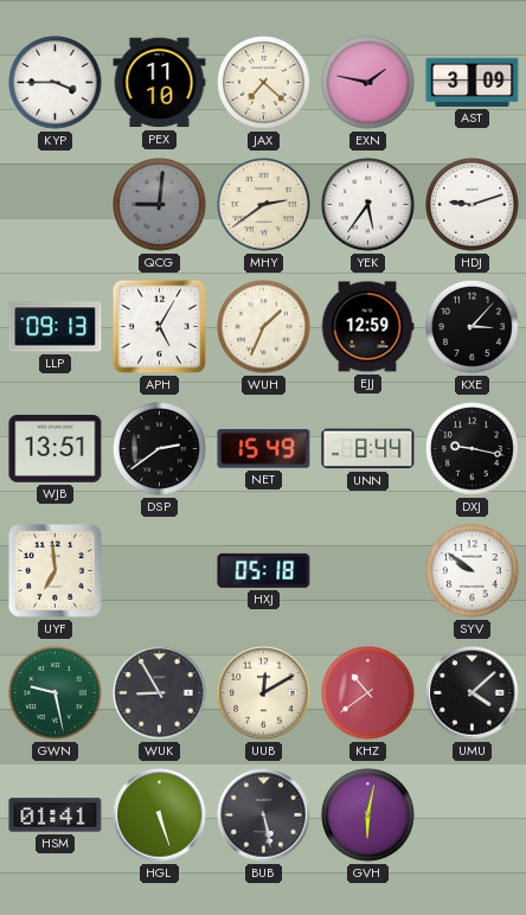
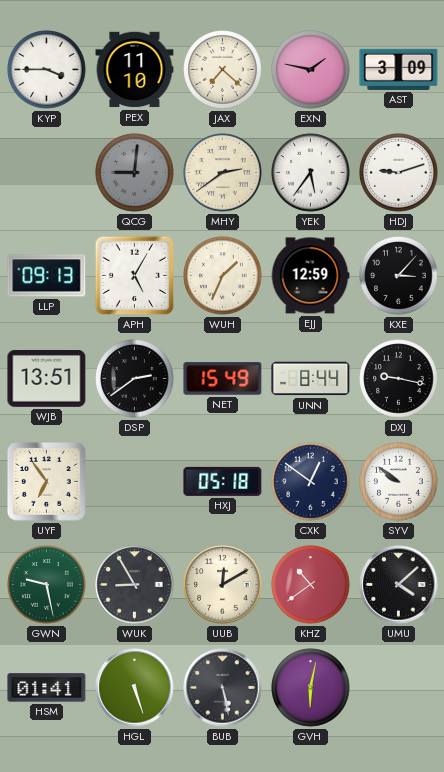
UYF: 6:59 -> 6:54
CXK: none -> 12:51
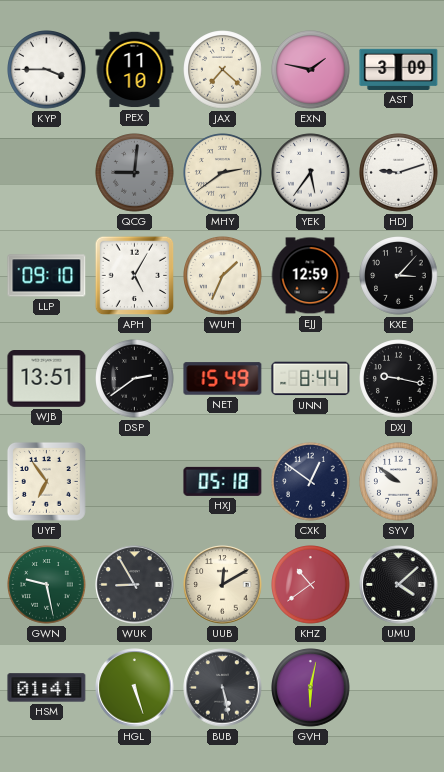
LLP: 09:13 -> 09:10
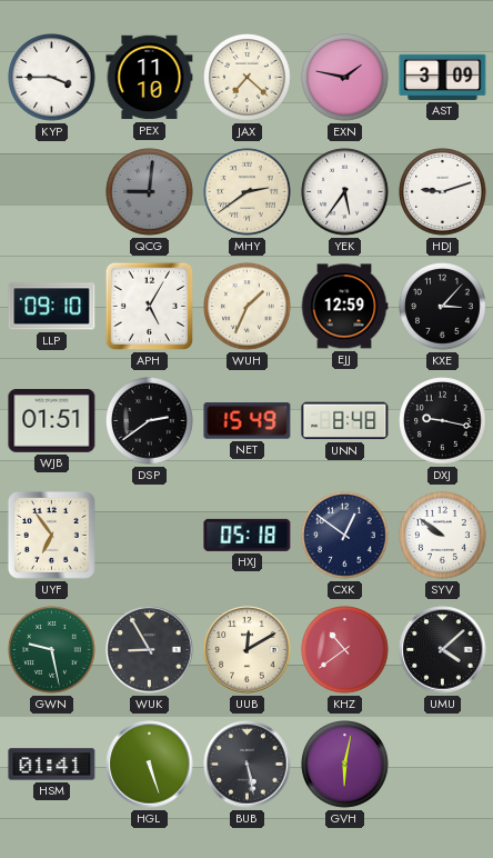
WJB: 13:51 -> 01:51
UNN: 8:44 -> 8:48
